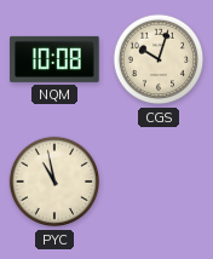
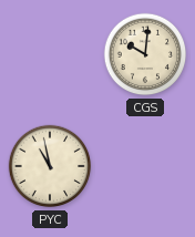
NQM: 10:08 -> none
CGS: 10:03 -> 10:01
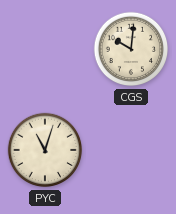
PYC: 10:58 -> 11:03
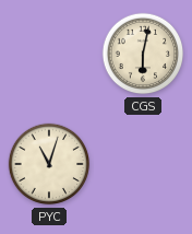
CGS: 10:01 -> 6:02
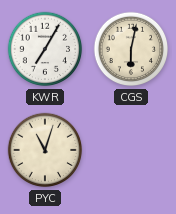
KWR: none -> 7:05
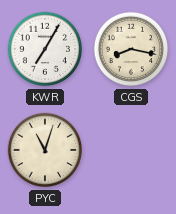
CGS: 6:02 -> 8:17
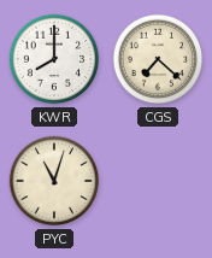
KWR: 7:05 -> 8:00
CGS: 8:17 -> 7:22
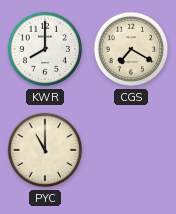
CGS: 7:22 -> 7:20
PYC: 11:03 -> 11:00
